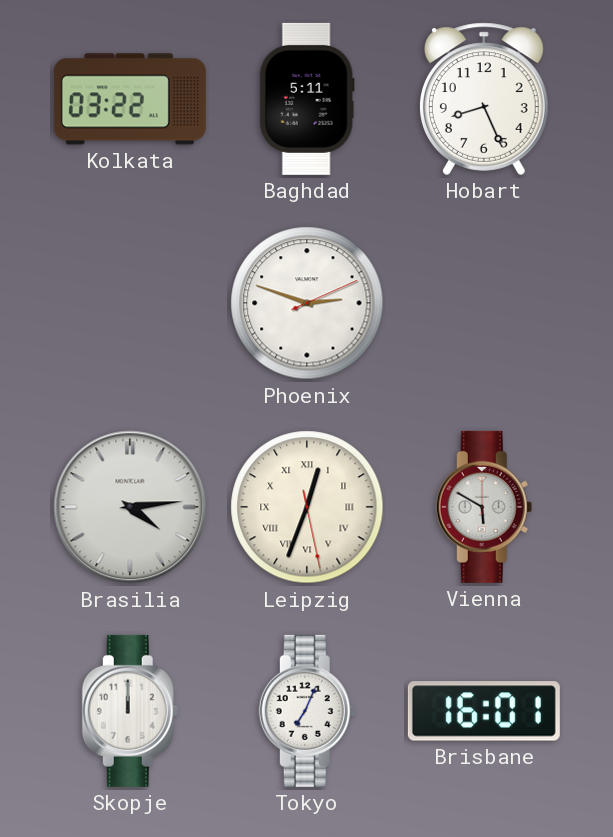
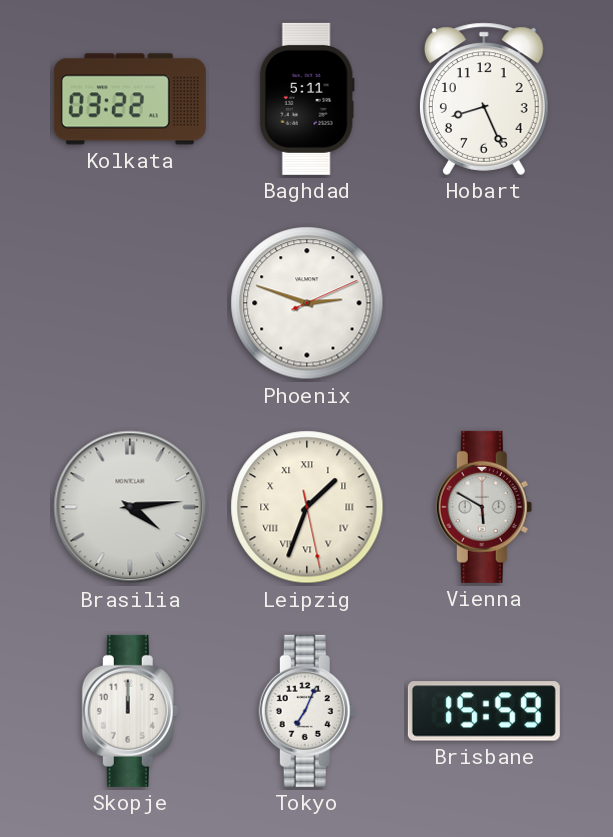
Leipzig: 12:33 -> 1:33
Brisbane: 16:01 -> 15:59
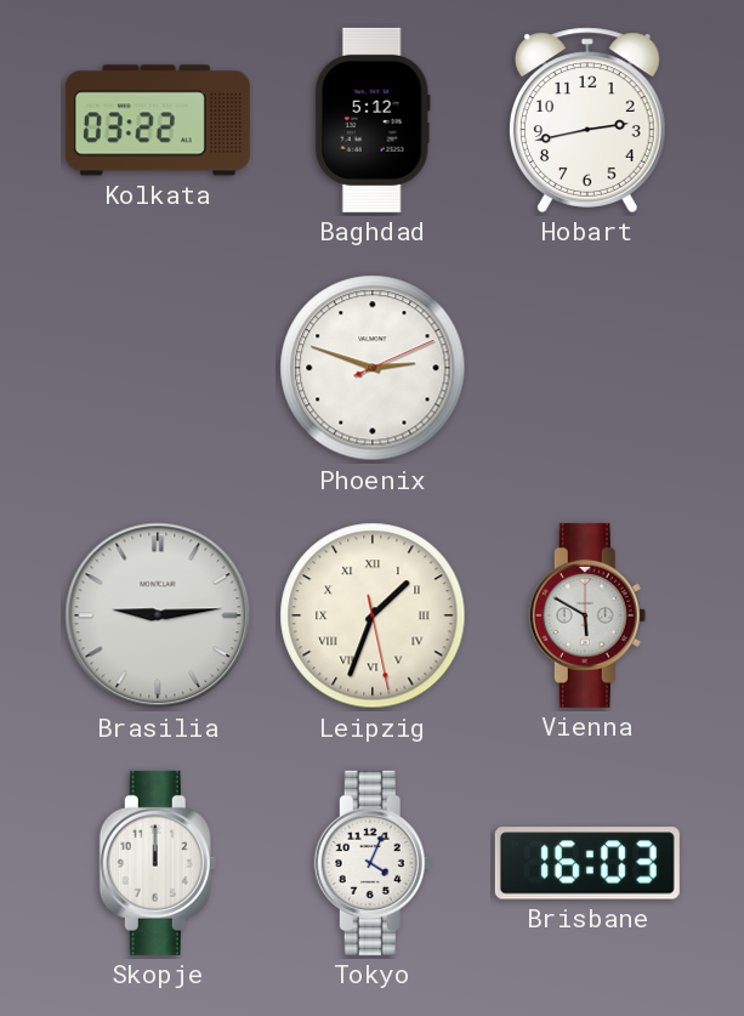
Baghdad: 5:11 -> 5:12
Hobart: 8:26 -> 2:43
Brasilia: 4:14 -> 9:14
Tokyo: 7:04 -> 4:04
Brisbane: 15:59 -> 16:03
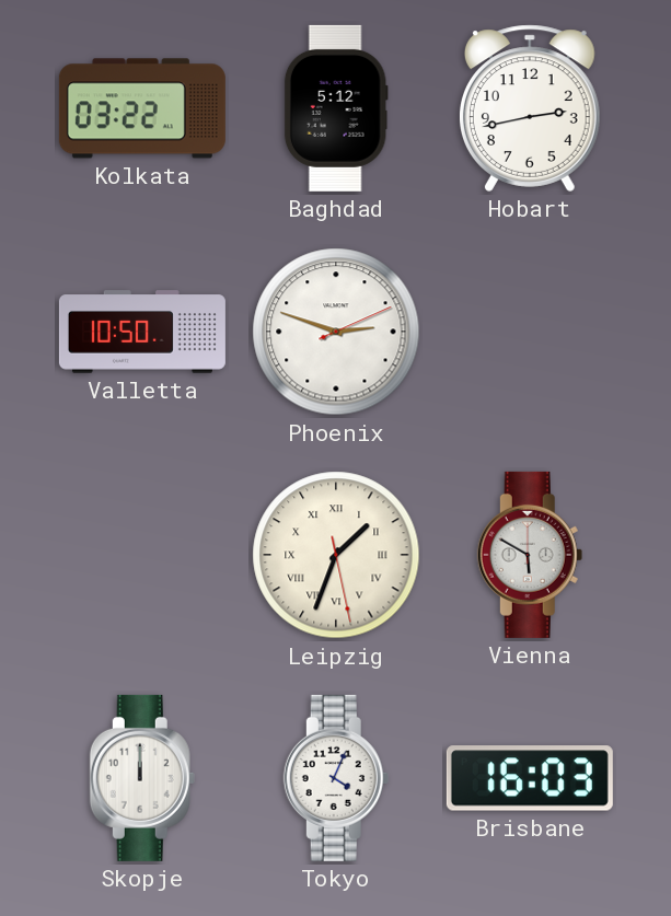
Valletta: none -> 10:50
Brasilia: 9:14 -> none
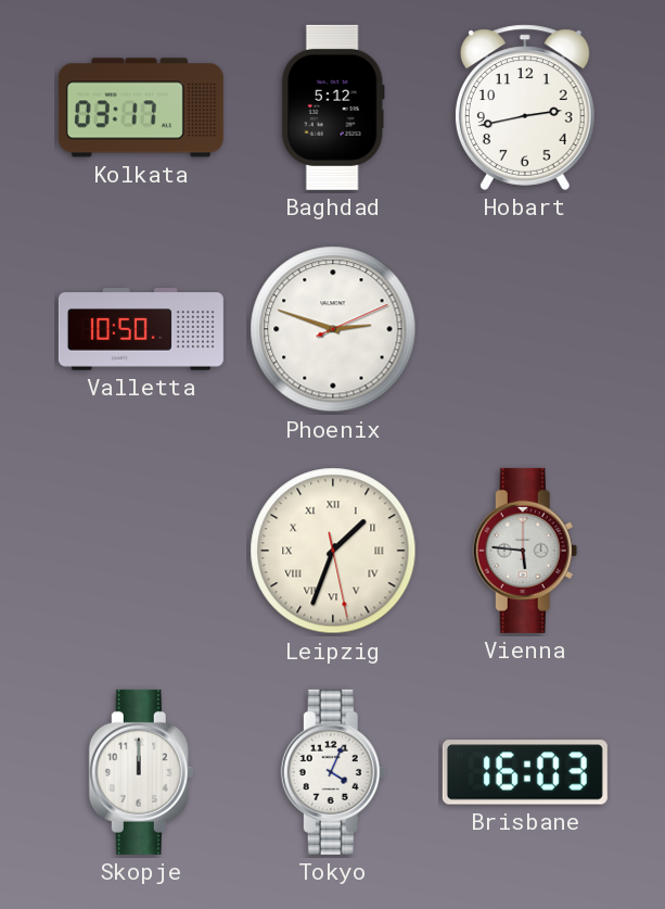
Kolkata: 03:22 -> 03:17
Vienna: 5:50 -> 5:46
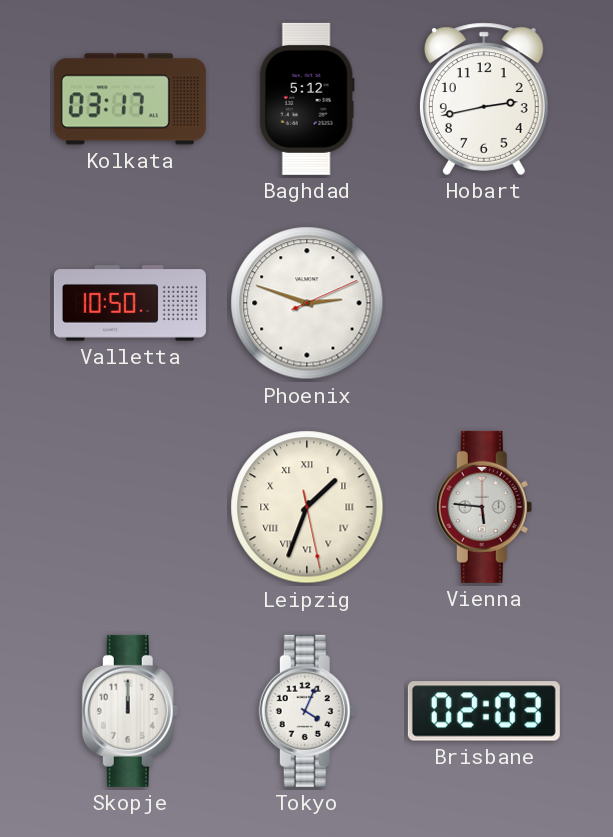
Brisbane: 16:03 -> 02:03
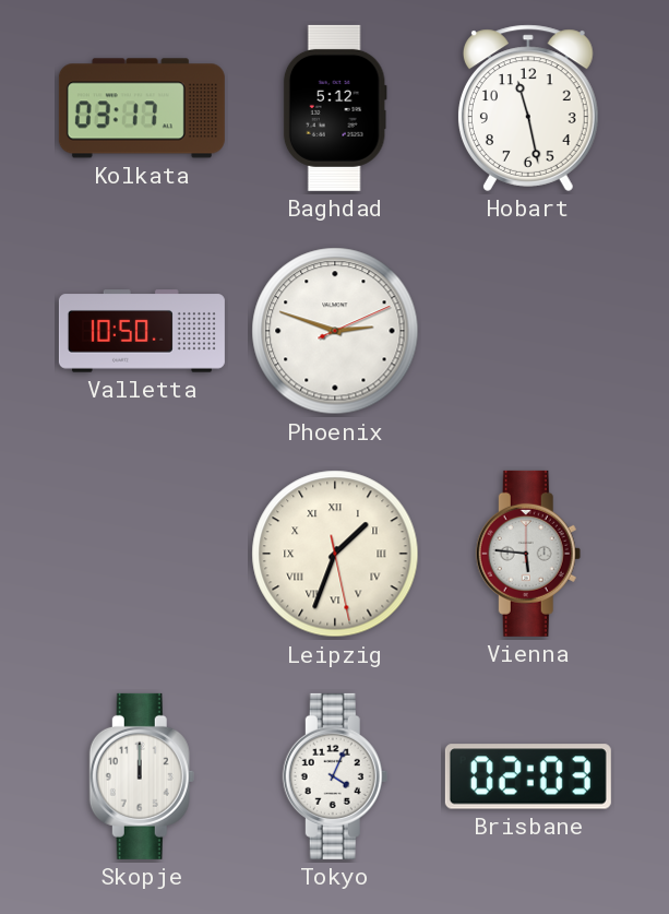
Hobart: 2:43 -> 11:28
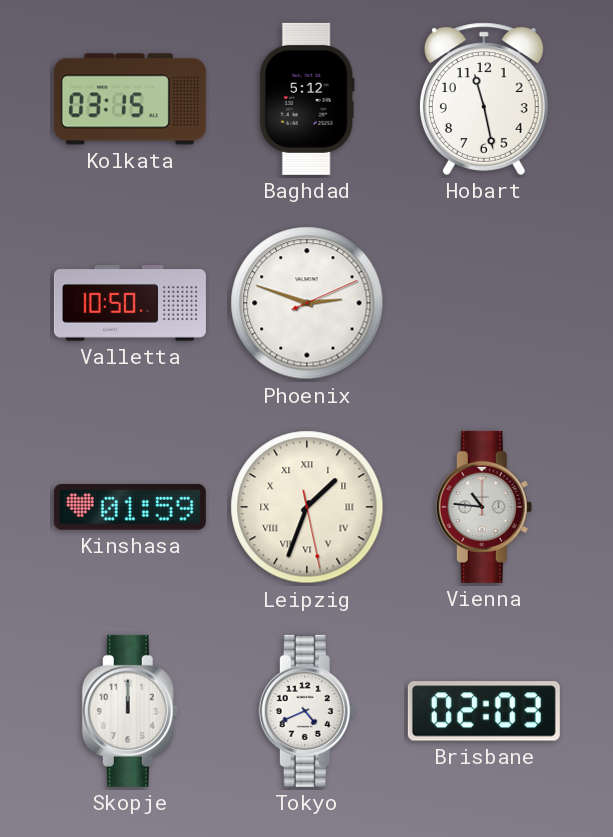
Kolkata: 03:17 -> 03:15
Kinshasa: none -> 01:59
Vienna: 5:46 -> 10:46
Tokyo: 4:04 -> 4:41
